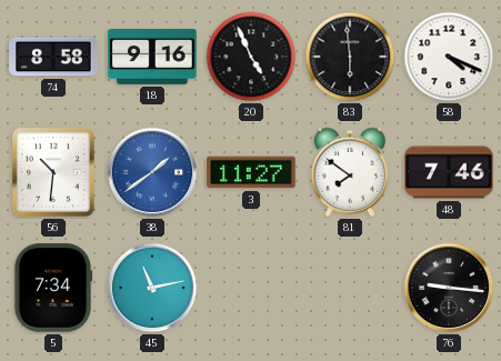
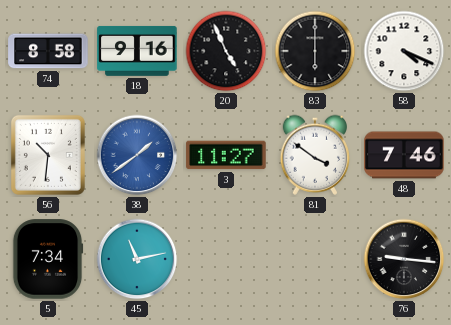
83: 5:59 -> 6:00
81: 7:51 -> 3:51
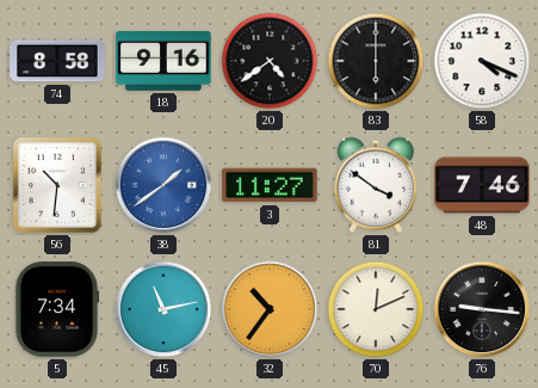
20: 4:56 -> 4:39
32: none -> 10:36
70: none -> 12:11
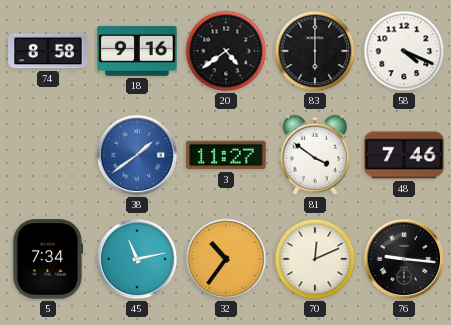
56: 10:31 -> none
